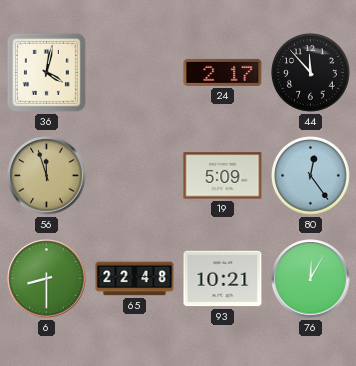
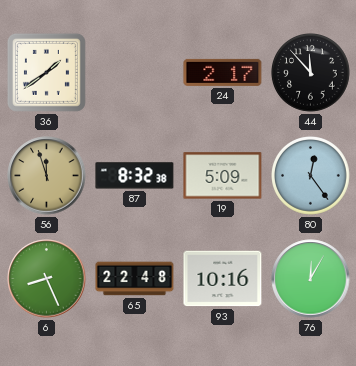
36: 4:02 -> 1:39
87: none -> 8:32
6: 8:30 -> 8:26
93: 10:21 -> 10:16
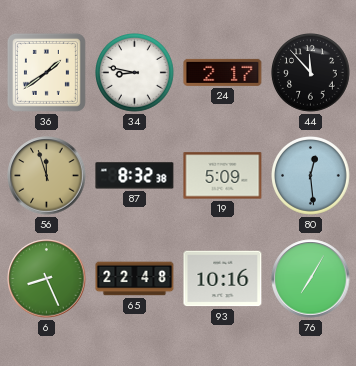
34: none -> 8:47
80: 12:24 -> 12:29
76: 12:05 -> 7:05
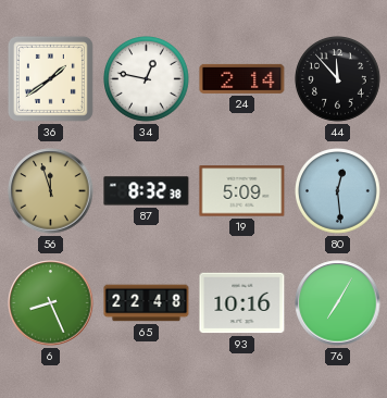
34: 8:47 -> 12:47
24: 2:17 -> 2:14
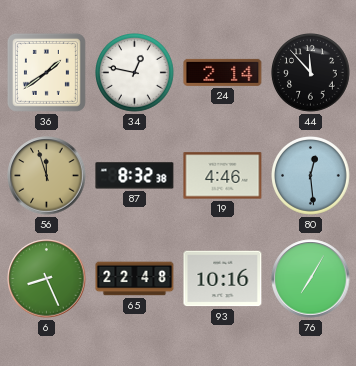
19: 5:09 -> 4:46
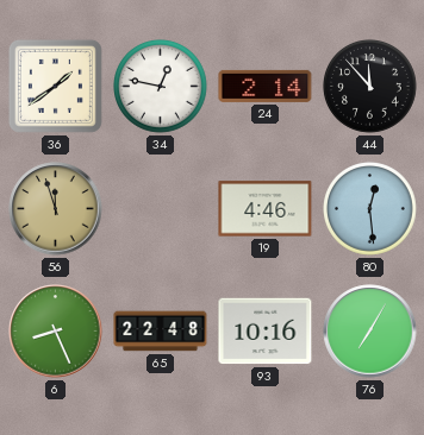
87: 8:32 -> none
